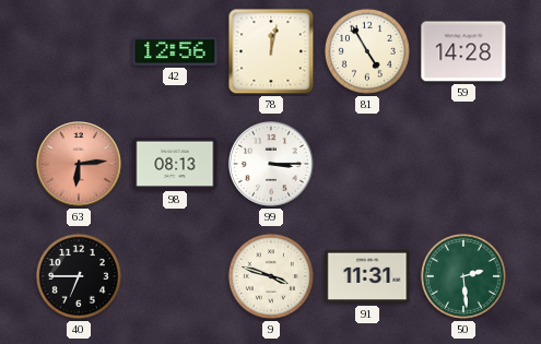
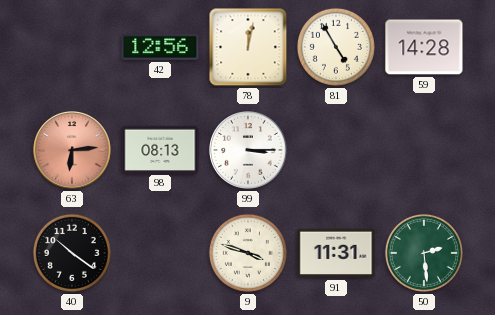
40: 6:45 -> 10:21
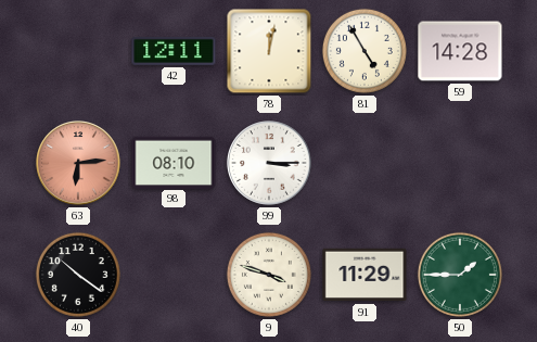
42: 12:56 -> 12:11
98: 08:13 -> 08:10
91: 11:31 -> 11:29
50: 2:29 -> 1:45
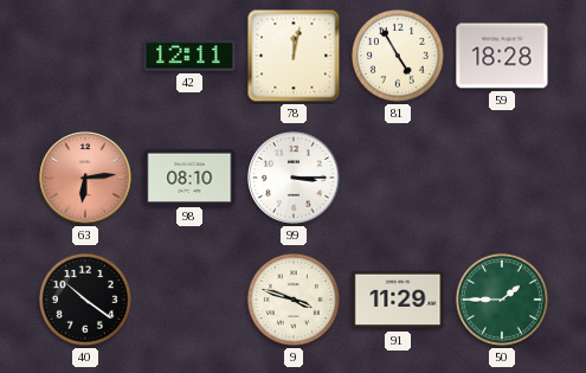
59: 14:28 -> 18:28
